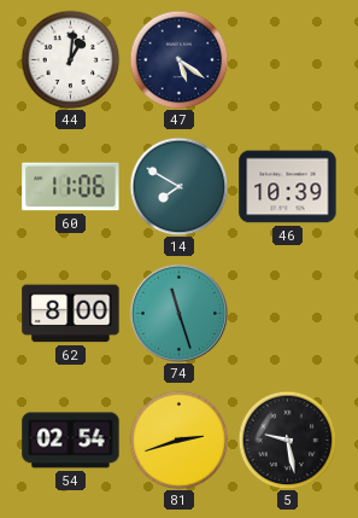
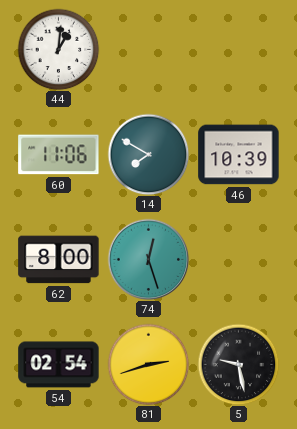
47: 5:21 -> none
74: 11:27 -> 12:27
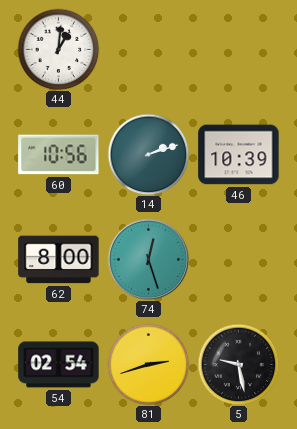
60: 11:06 -> 10:56
14: 7:50 -> 2:12
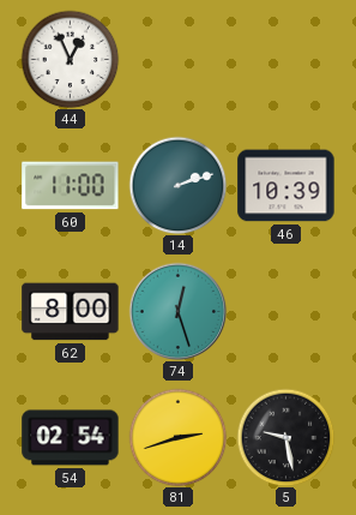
44: 1:01 -> 12:56
60: 10:56 -> 11:00
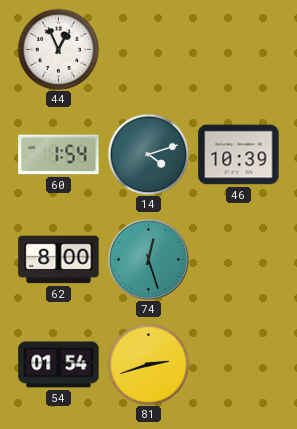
60: 11:00 -> 1:54
14: 2:12 -> 4:12
54: 02:54 -> 01:54
5: 9:28 -> none
